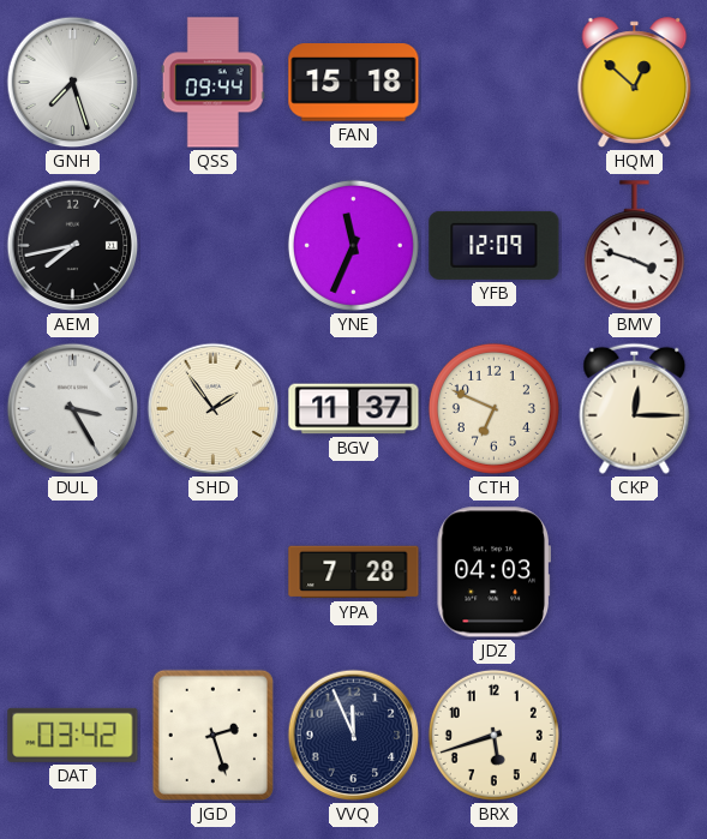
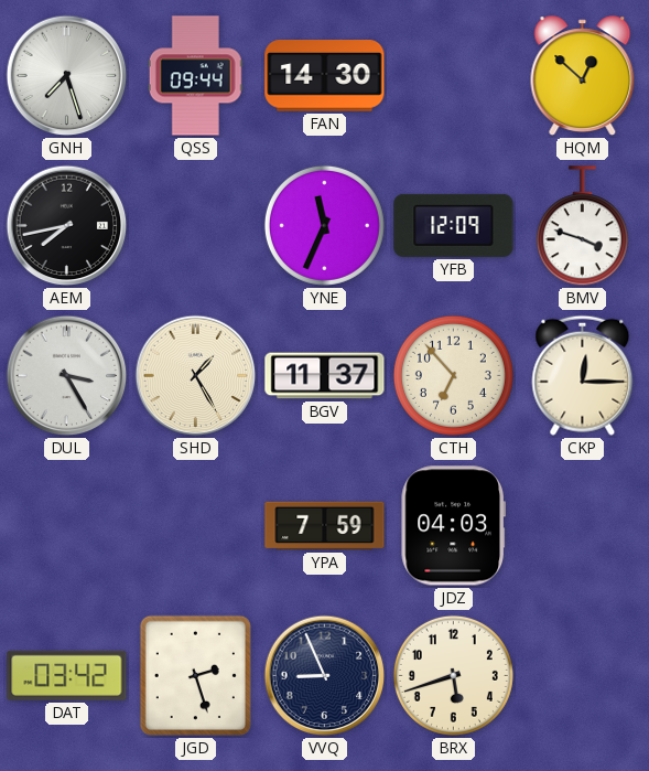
FAN: 15:18 -> 14:30
SHD: 1:54 -> 1:25
CTH: 6:49 -> 6:53
YPA: 7:28 -> 7:59
VVQ: 11:56 -> 8:56
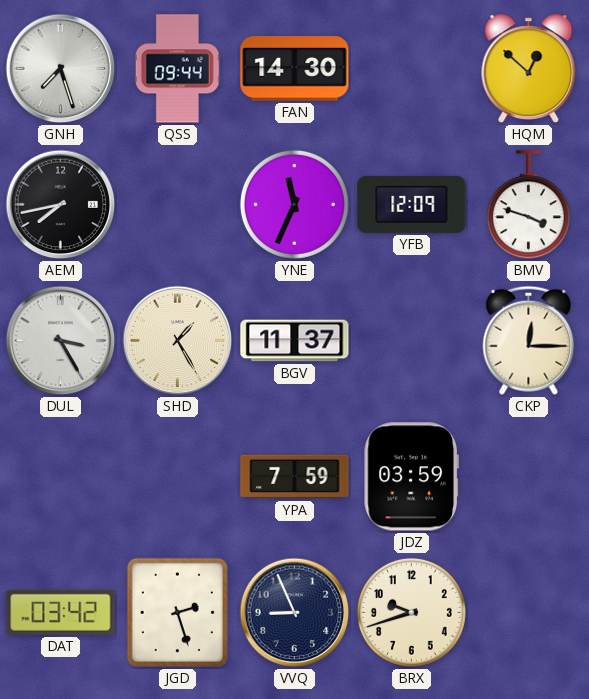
CTH: 6:53 -> none
JDZ: 04:03 -> 03:59
BRX: 5:42 -> 9:42
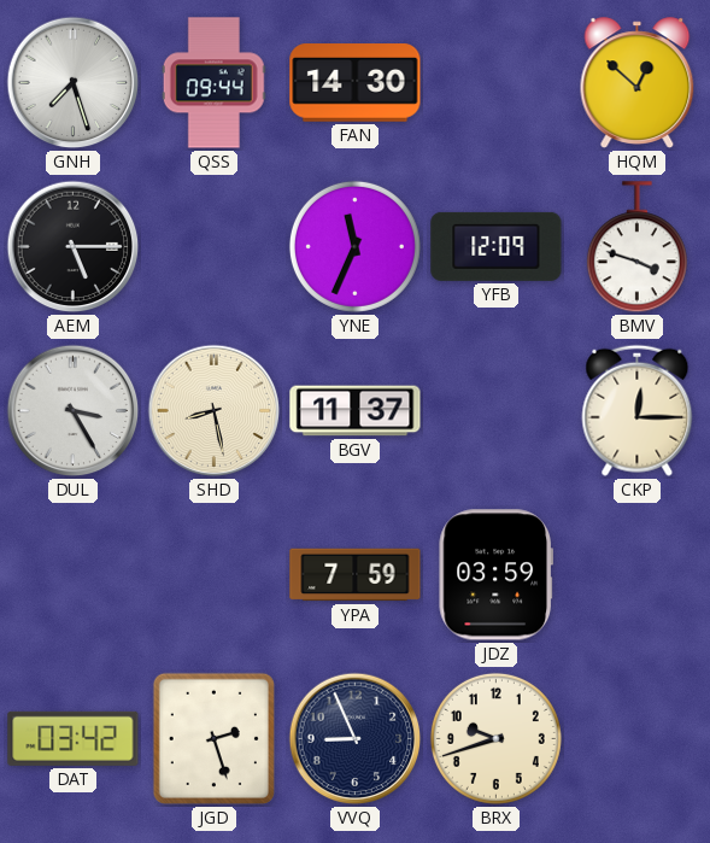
AEM: 7:43 -> 5:15
SHD: 1:25 -> 8:28
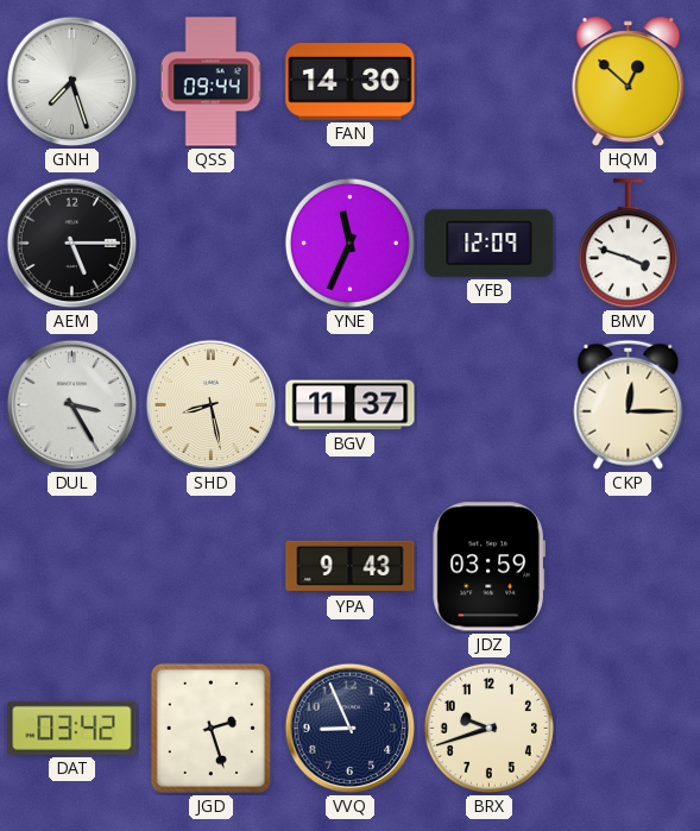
YPA: 7:59 -> 9:43
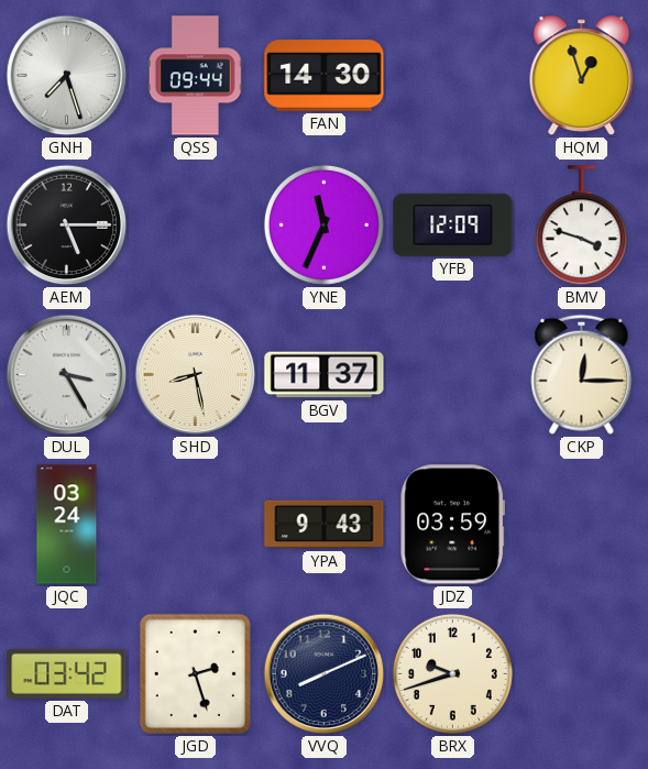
HQM: 12:52 -> 12:57
JQC: none -> 03:24
VVQ: 8:56 -> 8:11
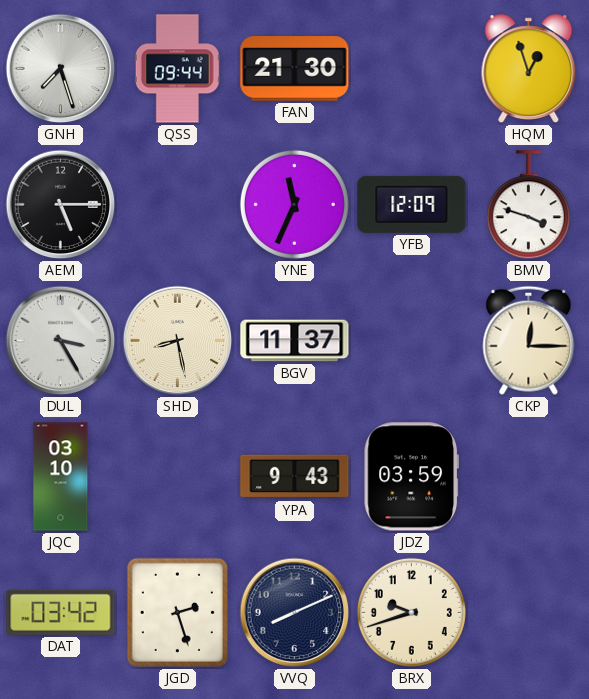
FAN: 14:30 -> 21:30
JQC: 03:24 -> 03:10
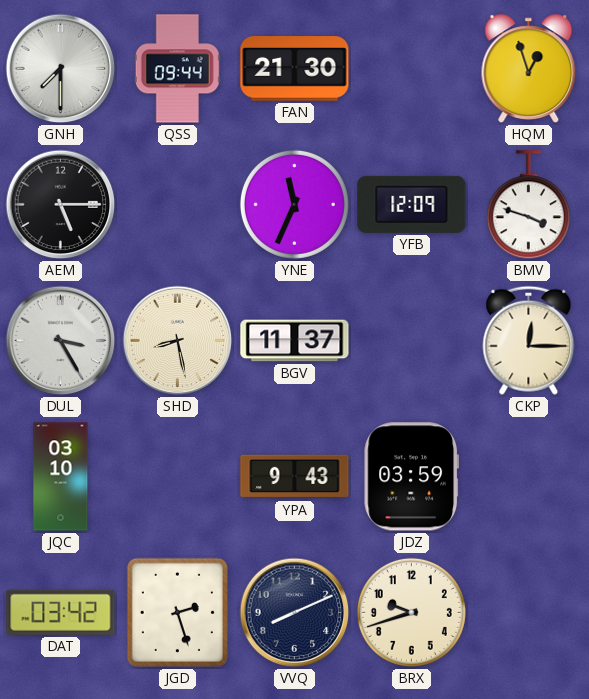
GNH: 7:27 -> 7:30
